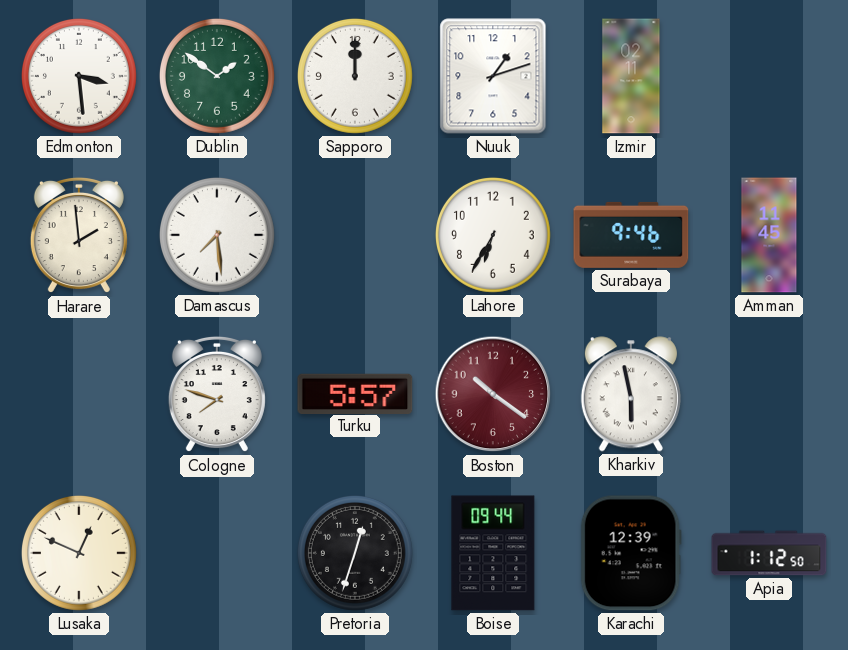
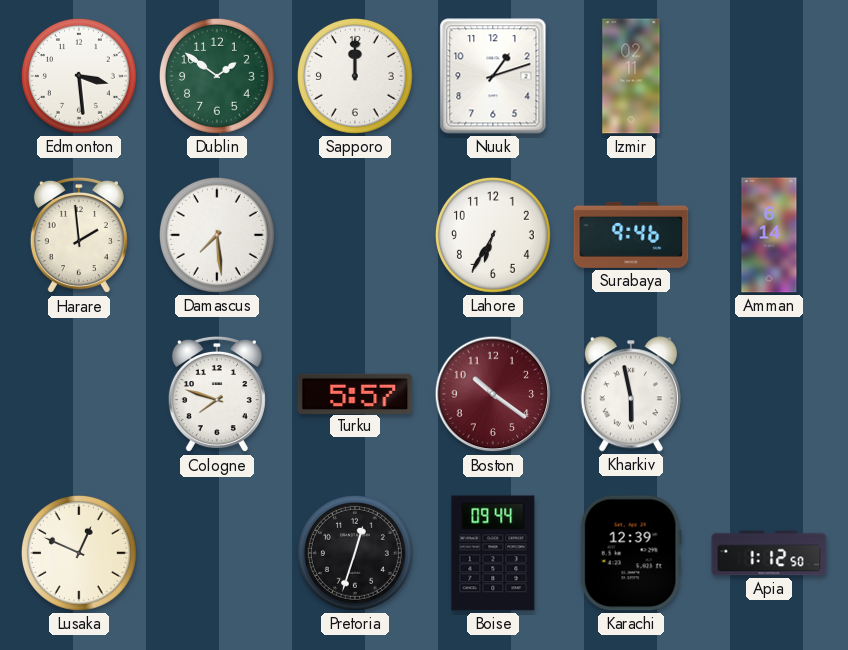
Amman: 11:45 -> 6:14
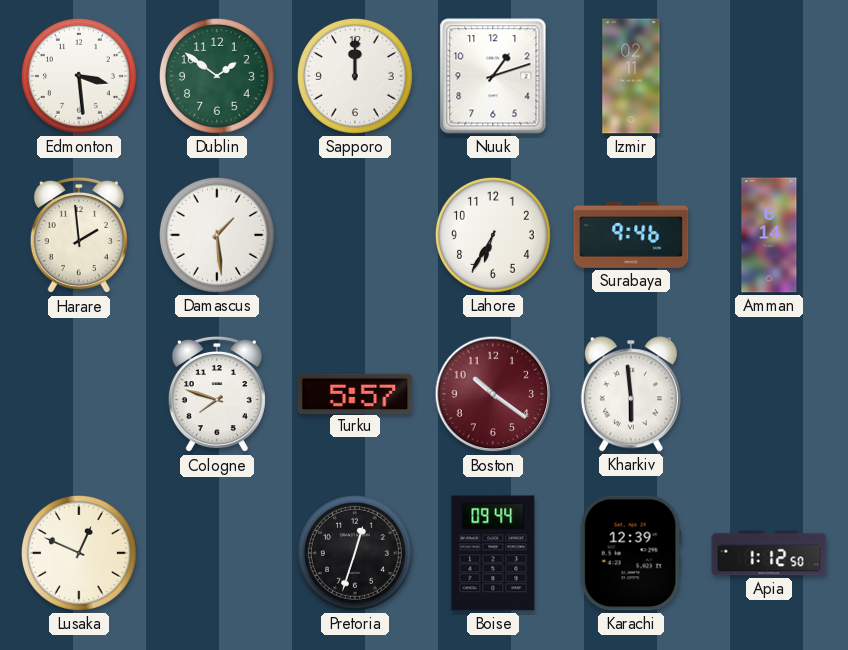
Damascus: 7:29 -> 1:29
Kharkiv: 5:58 -> 5:59
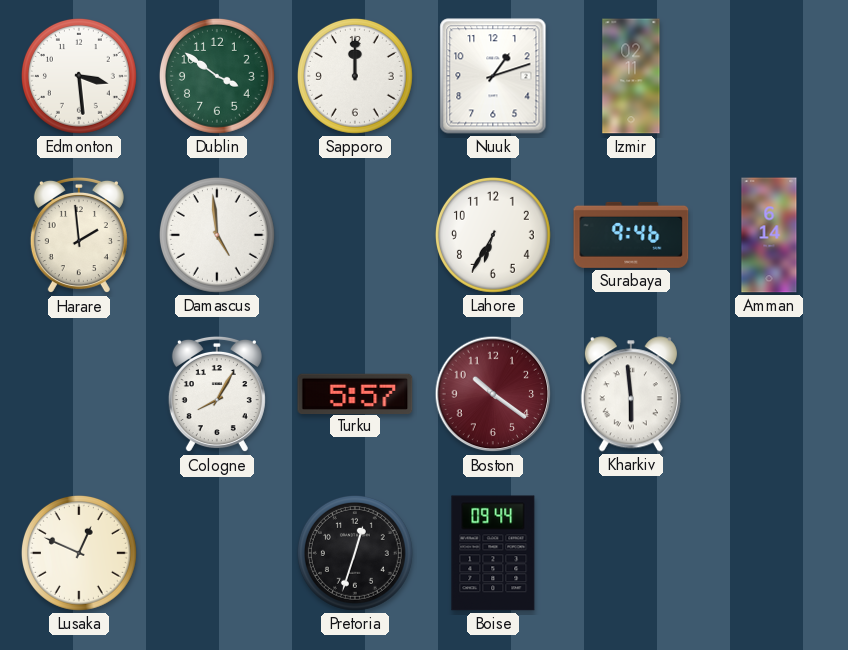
Dublin: 1:51 -> 3:51
Damascus: 1:29 -> 4:59
Cologne: 7:48 -> 8:05
Karachi: 12:39 -> none
Apia: 1:12 -> none
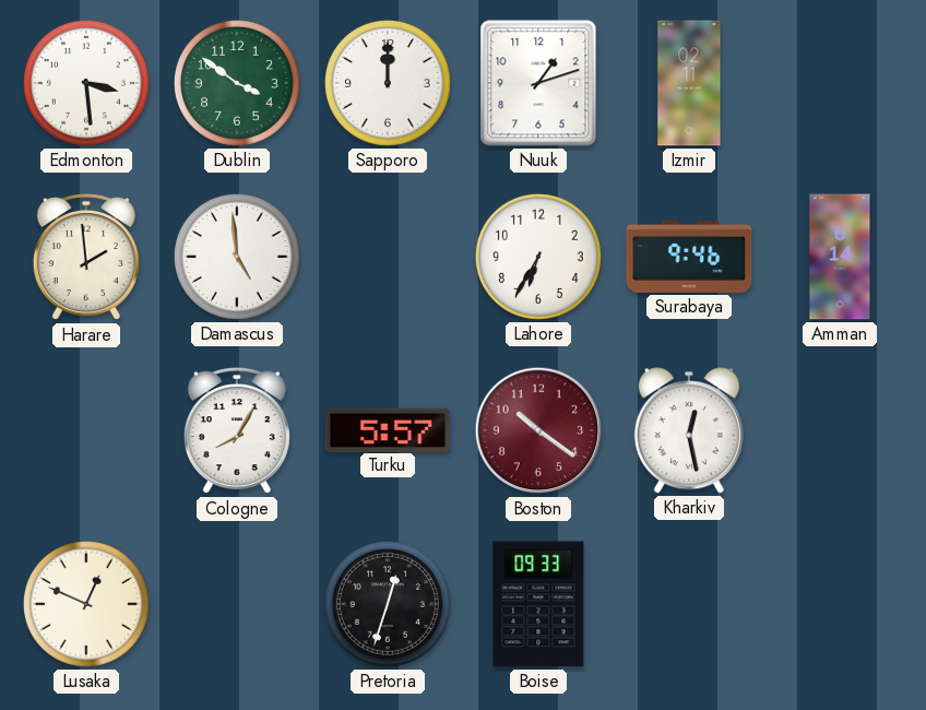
Kharkiv: 5:59 -> 12:28
Boise: 09:44 -> 09:33
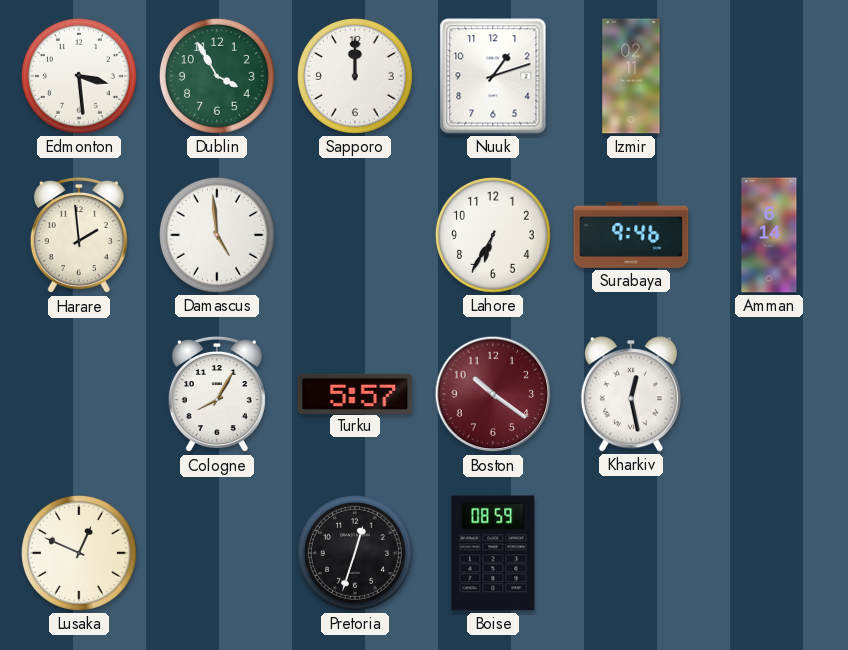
Dublin: 3:51 -> 3:55
Boise: 09:33 -> 08:59
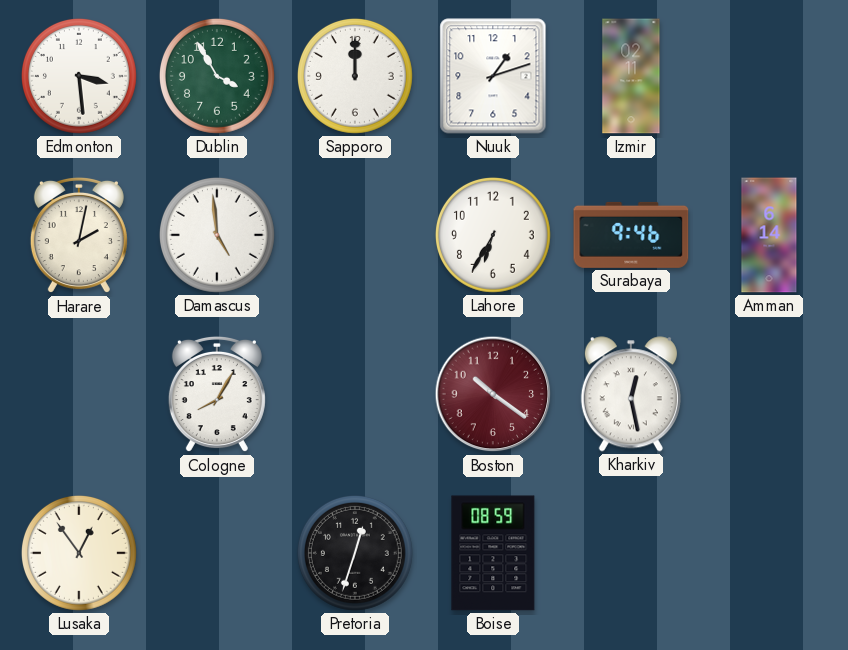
Harare: 1:59 -> 2:02
Turku: 5:57 -> none
Lusaka: 12:49 -> 12:54
